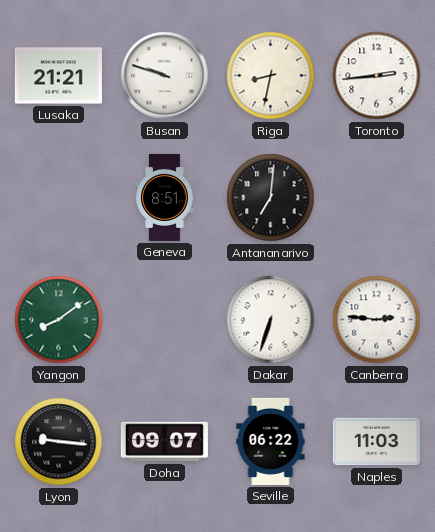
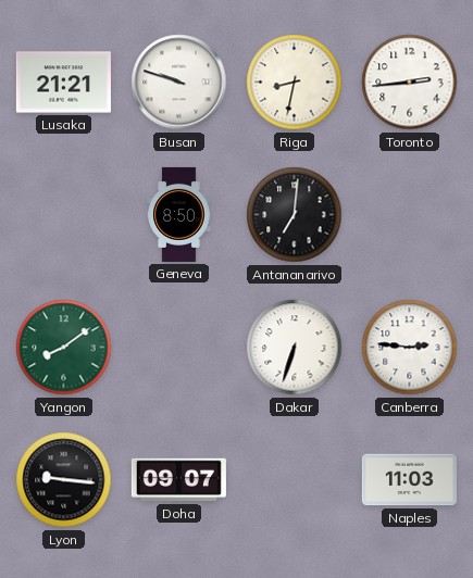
Geneva: 8:51 -> 8:50
Seville: 06:22 -> none
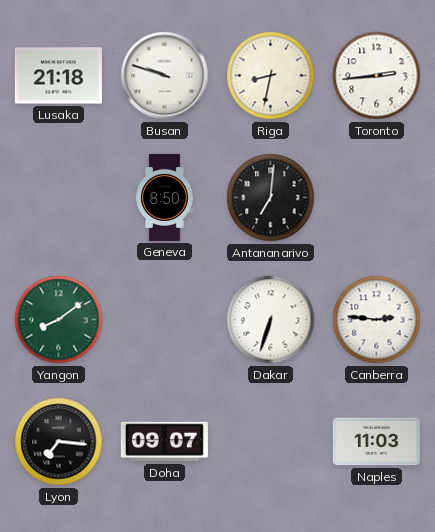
Lusaka: 21:21 -> 21:18
Lyon: 9:16 -> 7:16
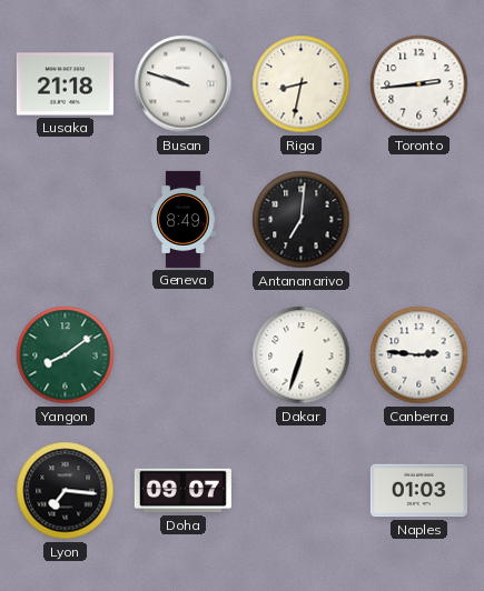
Geneva: 8:50 -> 8:49
Naples: 11:03 -> 01:03
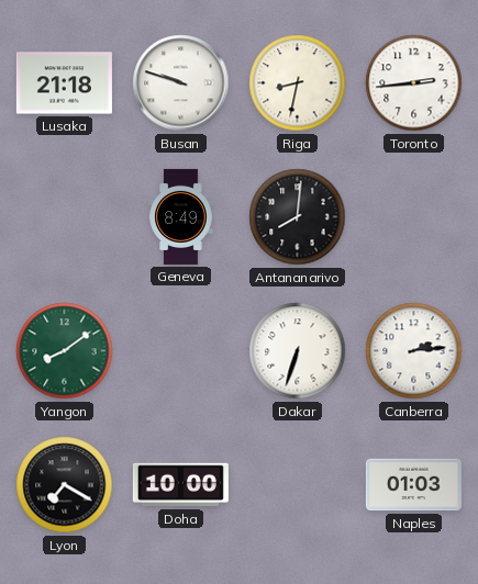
Antananarivo: 7:01 -> 8:01
Canberra: 2:46 -> 2:14
Lyon: 7:16 -> 7:20
Doha: 09:07 -> 10:00
